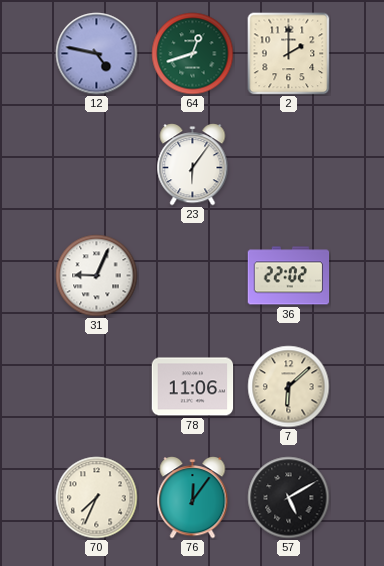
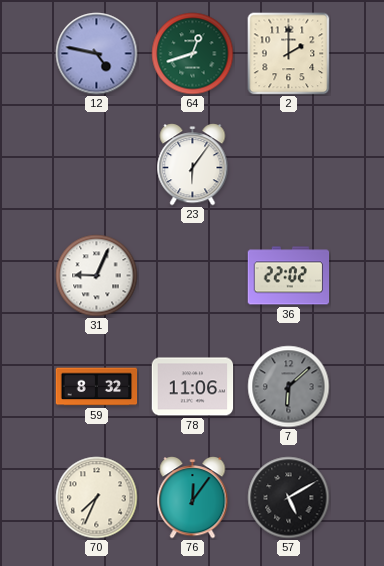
59: none -> 8:32
7 dial: cream -> grey
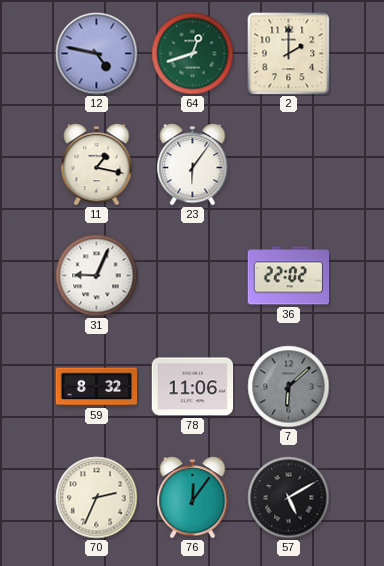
11: none -> 1:17
70: 7:34 -> 2:34
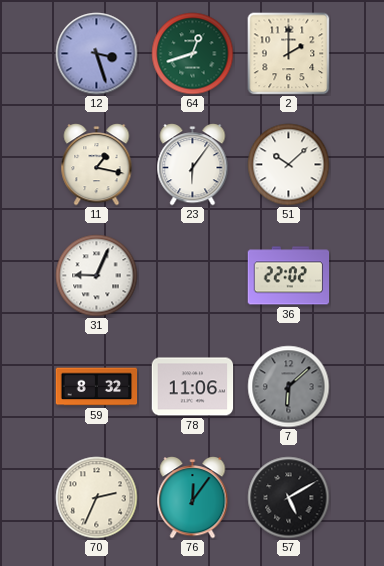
12: 4:47 -> 3:27
51: none -> 10:08
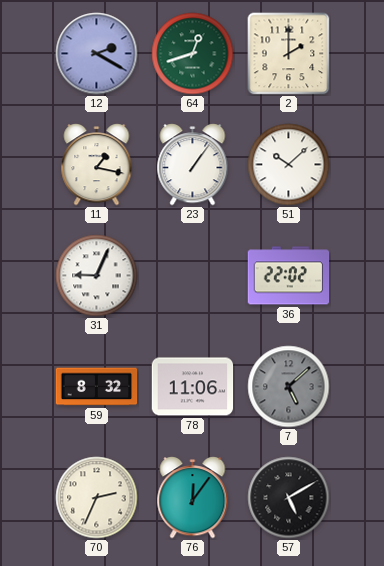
12: 3:27 -> 2:20
23: 6:06 -> 1:06
7: 6:08 -> 5:08
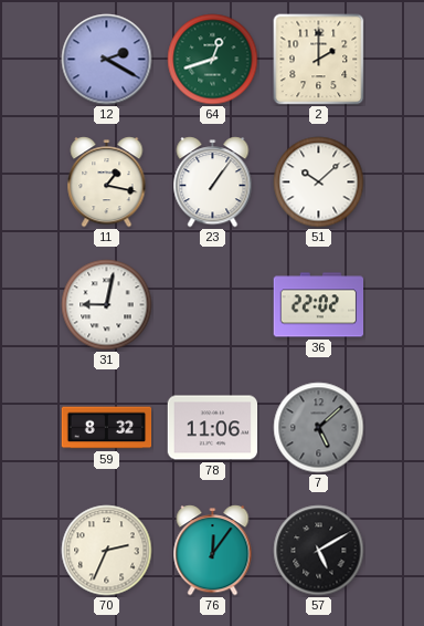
31: 9:04 -> 9:02
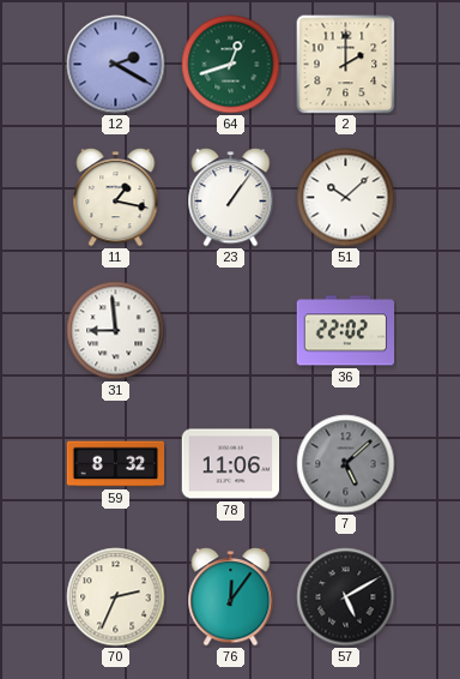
31: 9:02 -> 8:59
